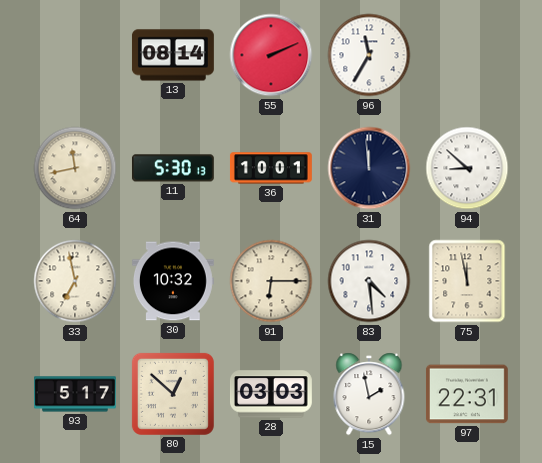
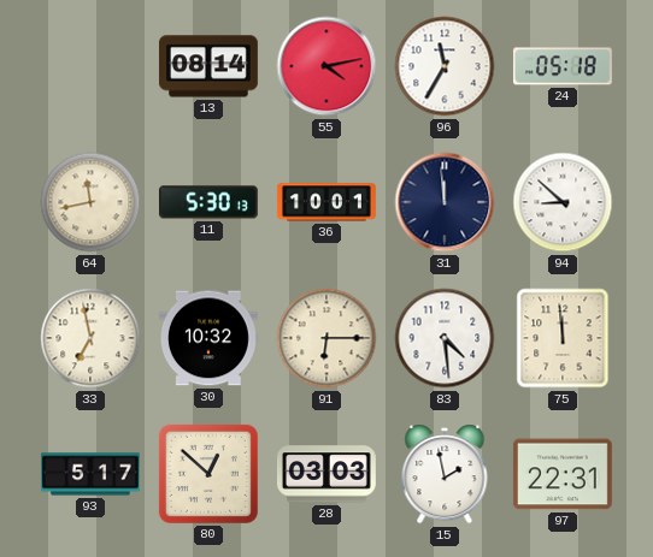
55: 2:11 -> 4:13
24: none -> 05:18
75: 11:58 -> 11:59
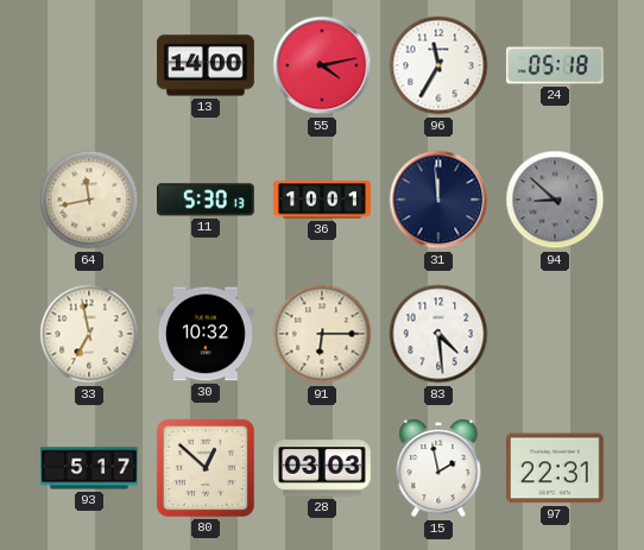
13: 08:14 -> 14:00
94 dial: white -> grey
75: 11:59 -> none
